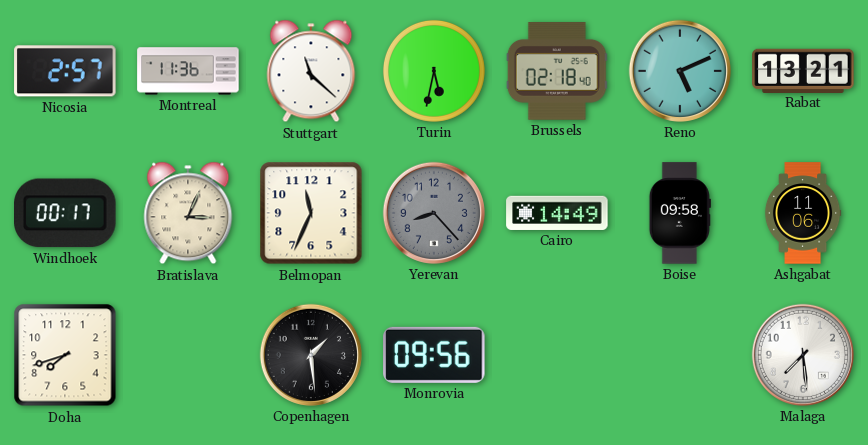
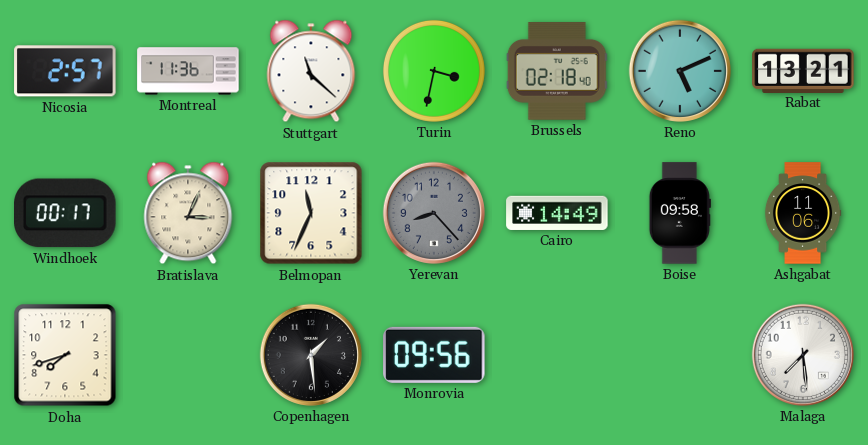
Turin: 5:32 -> 3:32
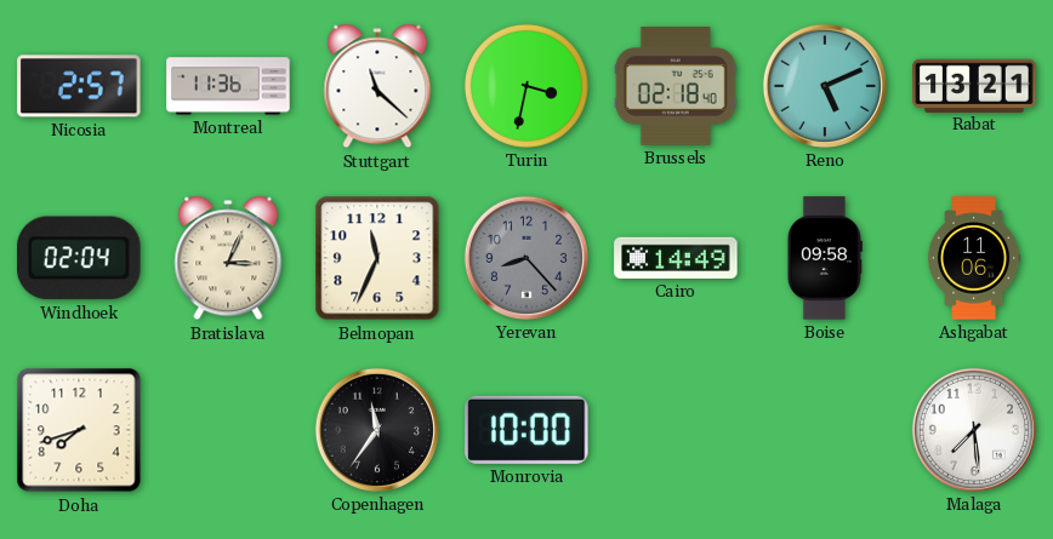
Windhoek: 00:17 -> 02:04
Copenhagen: 1:29 -> 11:36
Monrovia: 09:56 -> 10:00
